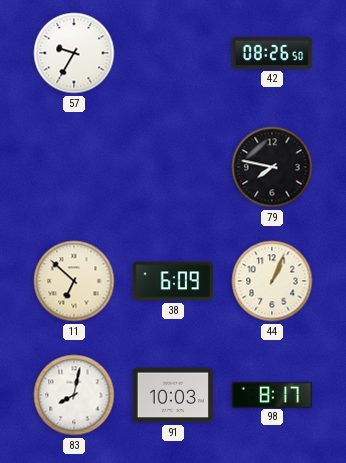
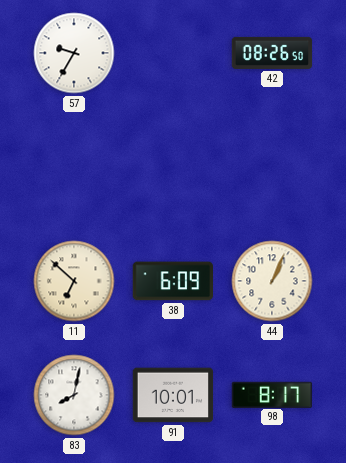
79: 7:47 -> none
91: 10:03 -> 10:01
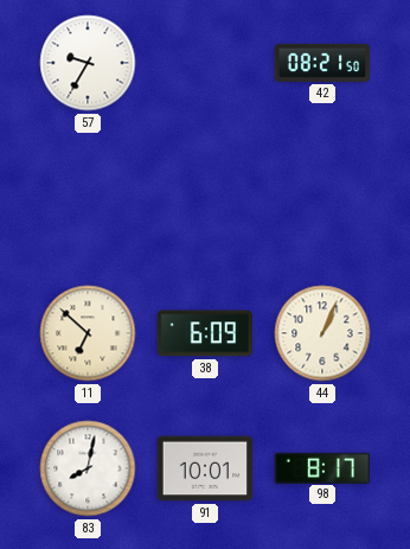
42: 08:26 -> 08:21
